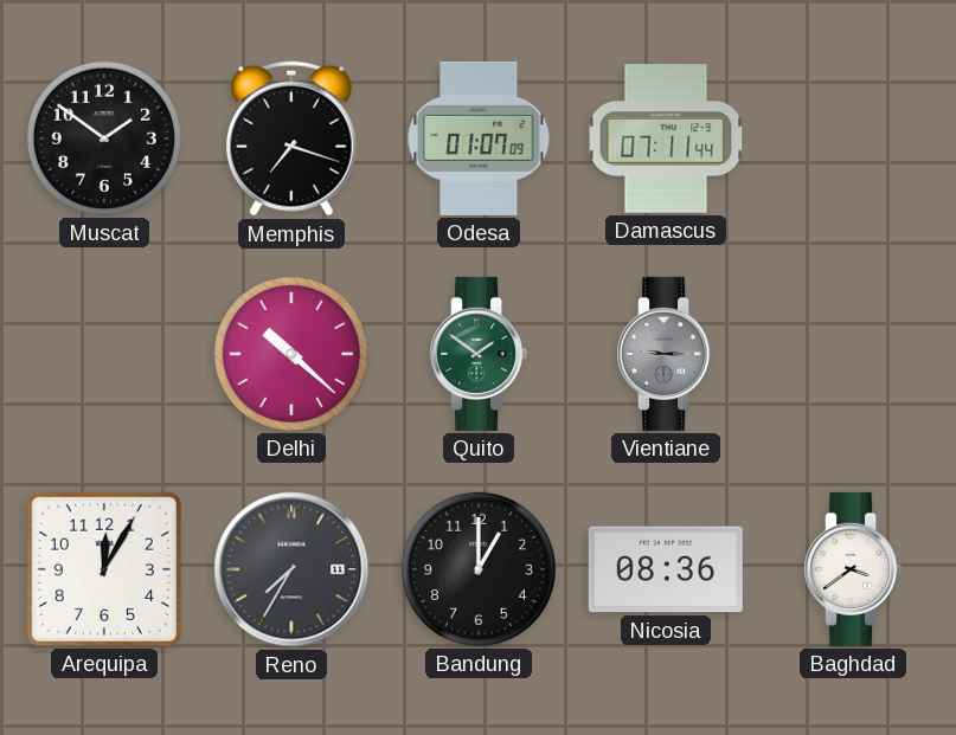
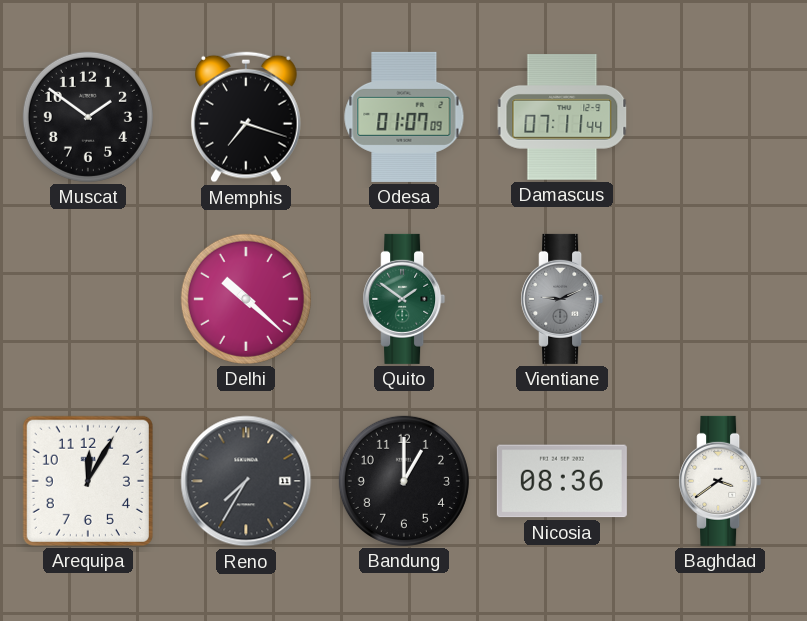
Vientiane: 9:15 -> 9:11
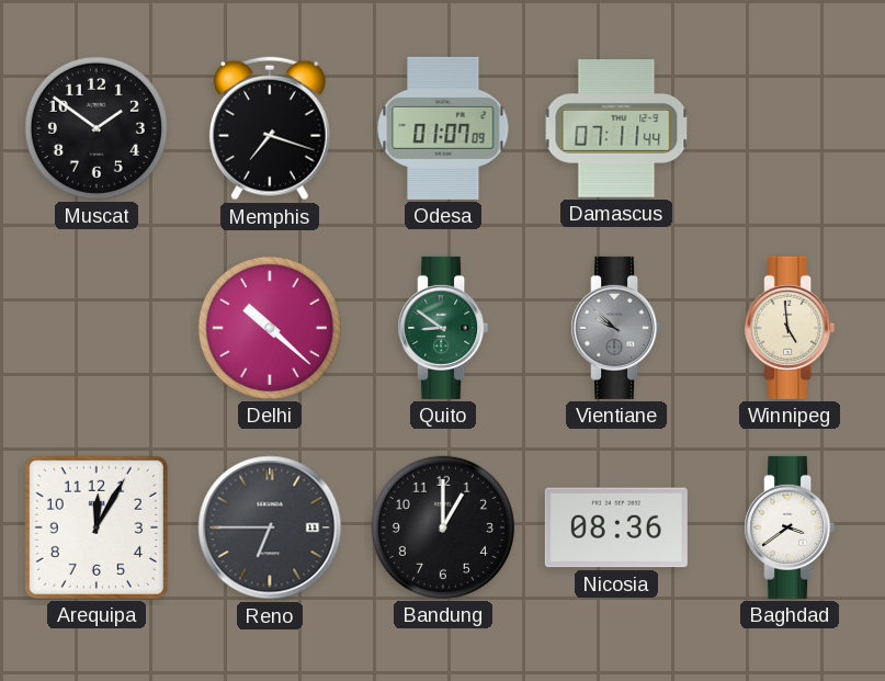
Quito: 1:51 -> 8:51
Vientiane: 9:11 -> 9:52
Winnipeg: none -> 4:59
Reno: 7:35 -> 6:45
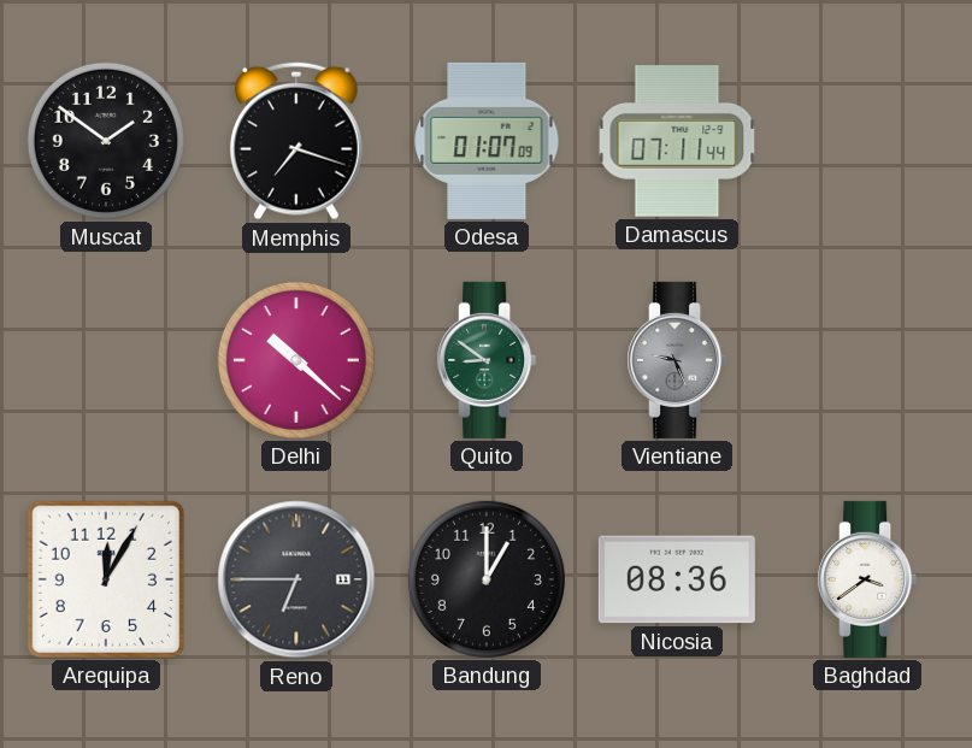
Vientiane: 9:52 -> 9:26
Winnipeg: 4:59 -> none
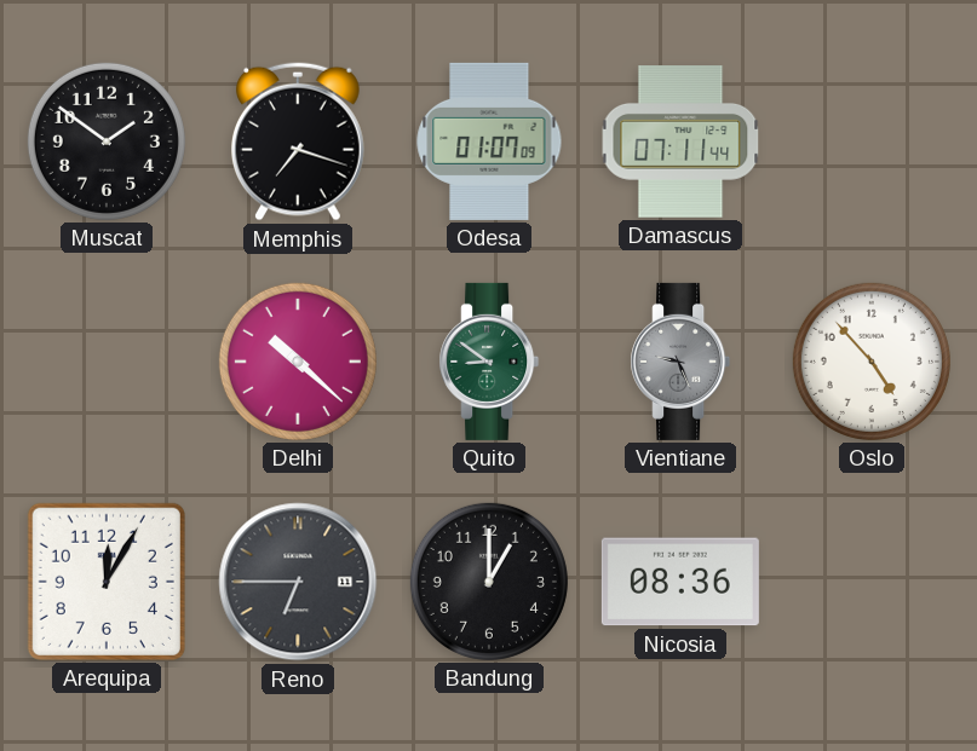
Oslo: none -> 4:53
Baghdad: 3:39 -> none
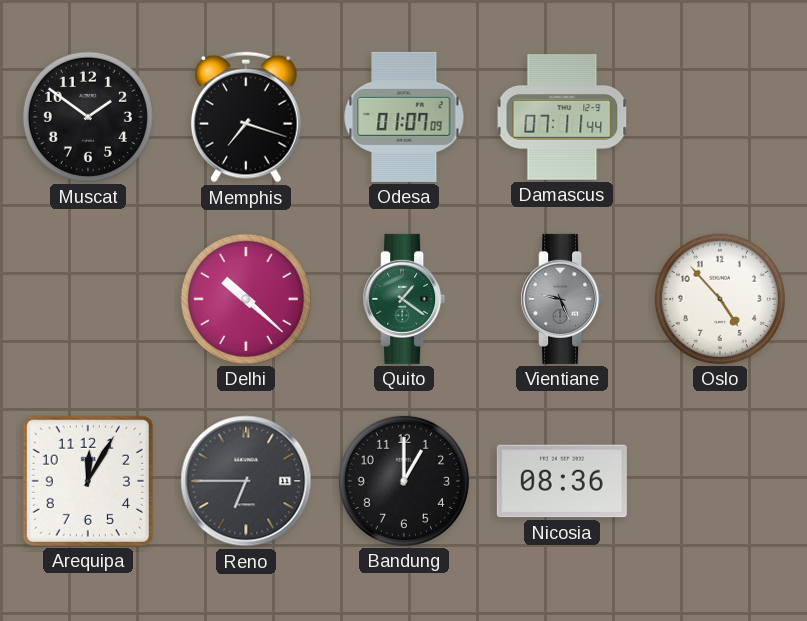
Quito: 8:51 -> 1:21
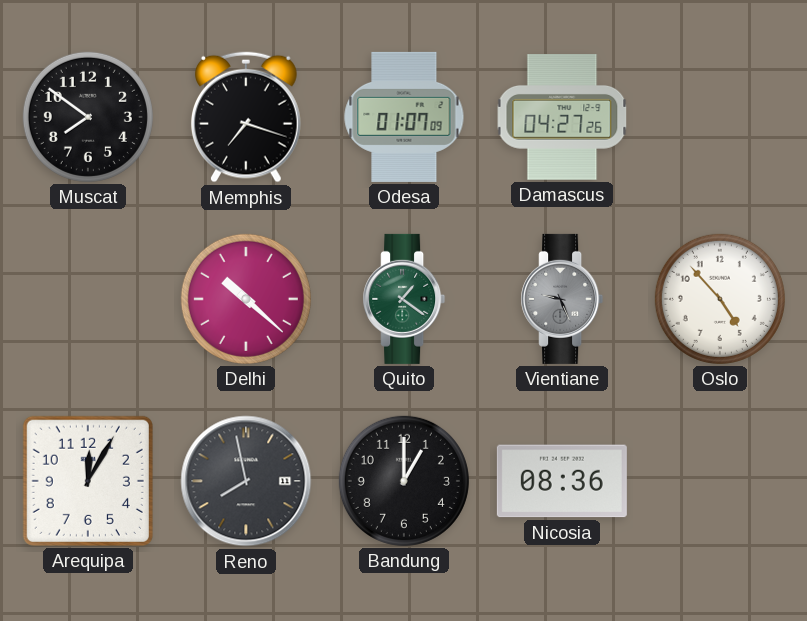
Muscat: 1:51 -> 7:51
Damascus: 07:11 -> 04:27
Reno: 6:45 -> 7:58
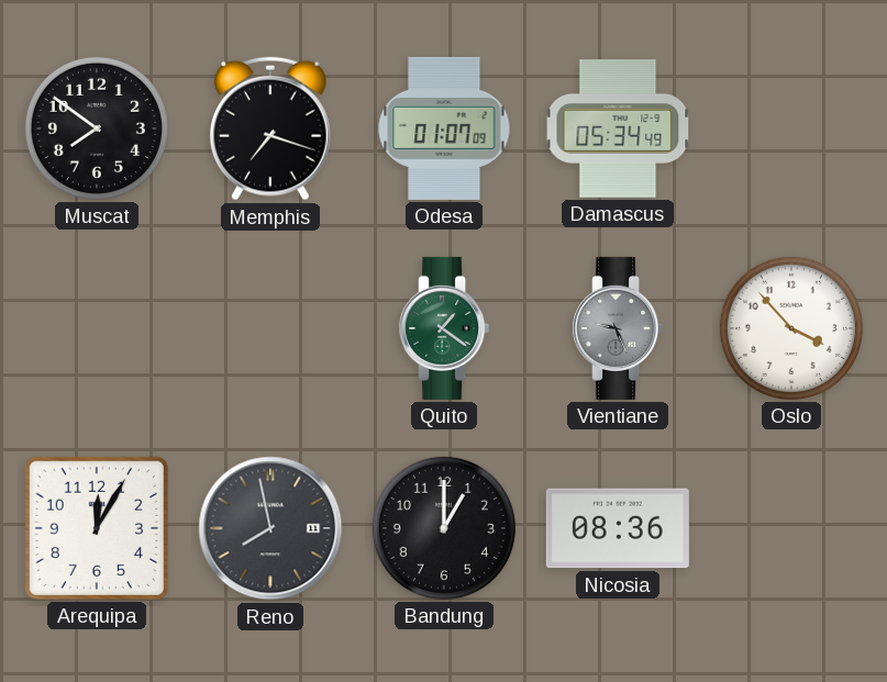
Damascus: 04:27 -> 05:34
Delhi: 10:22 -> none
Oslo: 4:53 -> 3:53
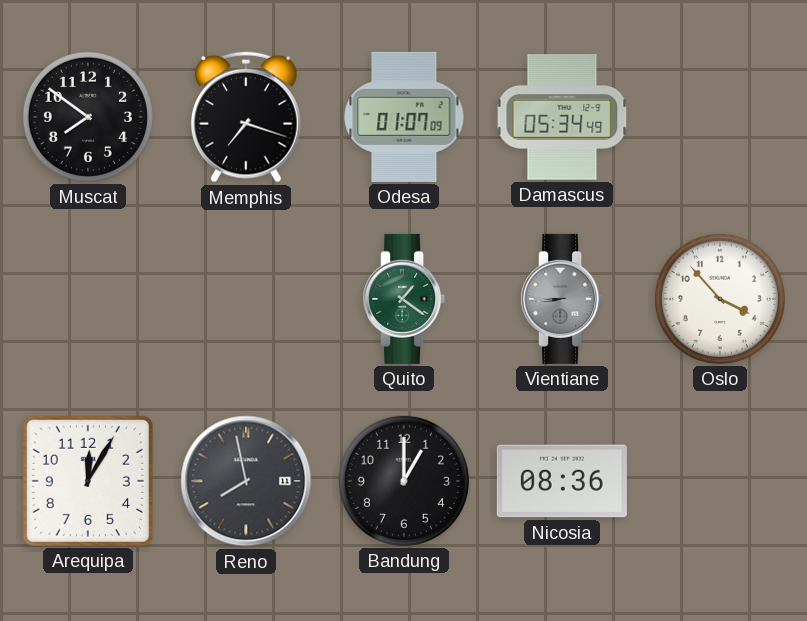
Vientiane: 9:26 -> 8:44
